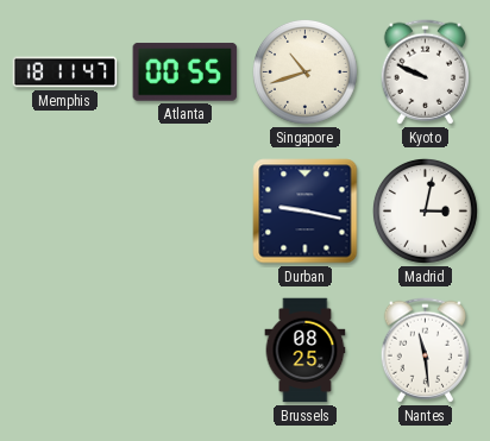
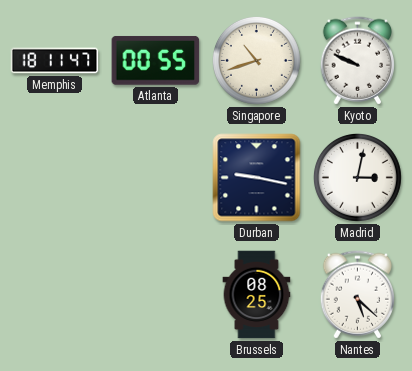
Nantes: 11:29 -> 5:22
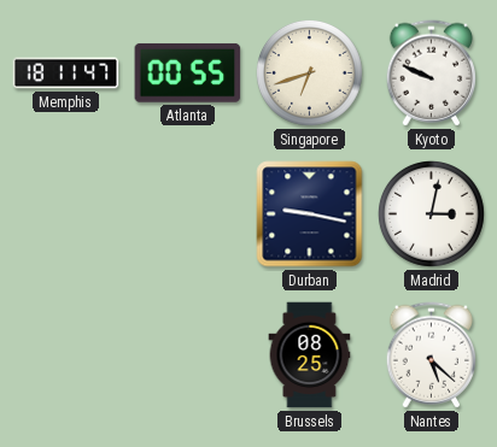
Singapore: 10:42 -> 6:42
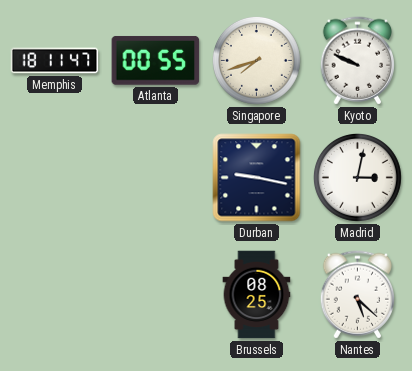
Singapore: 6:42 -> 7:42
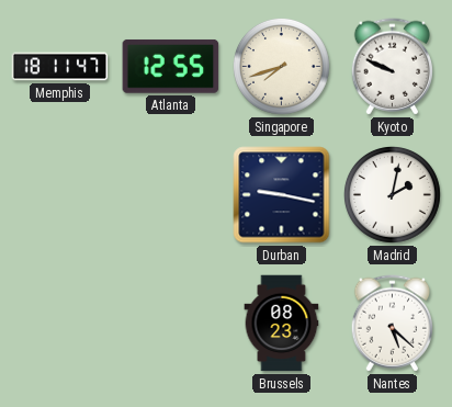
Atlanta: 00:55 -> 12:55
Madrid: 3:02 -> 2:02
Brussels: 08:25 -> 08:23
